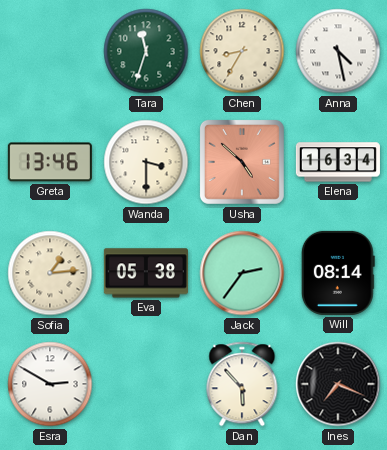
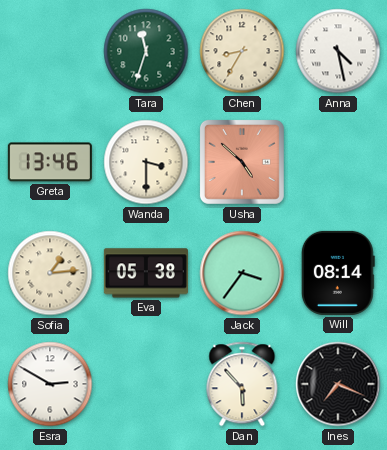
Elena: 16:34 -> none
Jack: 2:36 -> 3:36
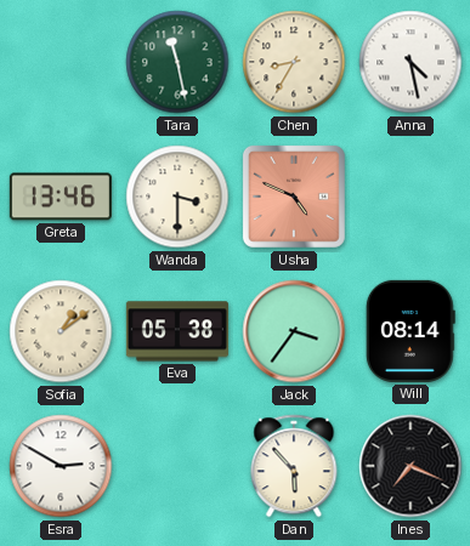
Tara: 11:33 -> 11:28
Usha: 4:52 -> 4:49
Sofia: 1:14 -> 1:09
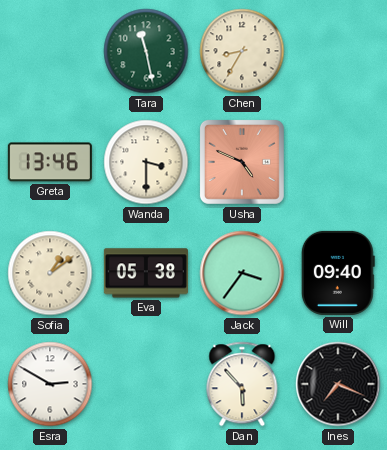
Anna: 4:28 -> none
Will: 08:14 -> 09:40
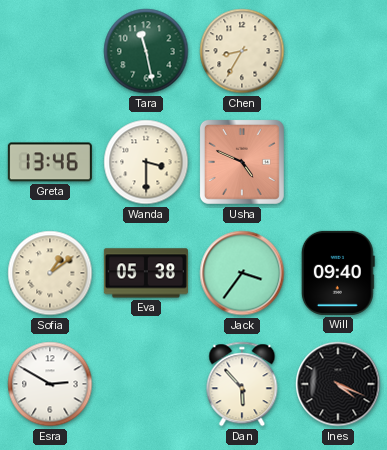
Ines: 7:19 -> 4:19
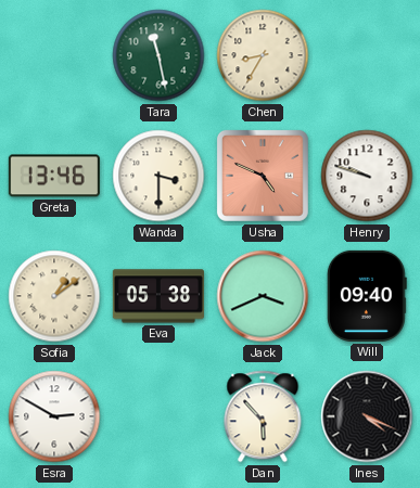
Henry: none -> 9:48
Jack: 3:36 -> 3:41
